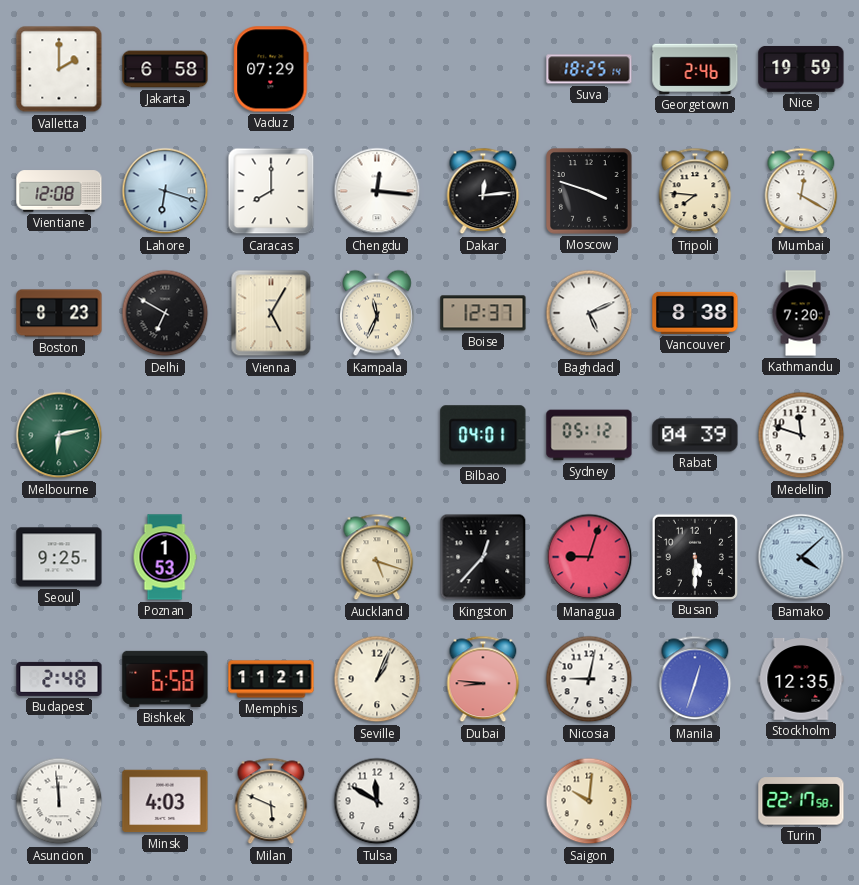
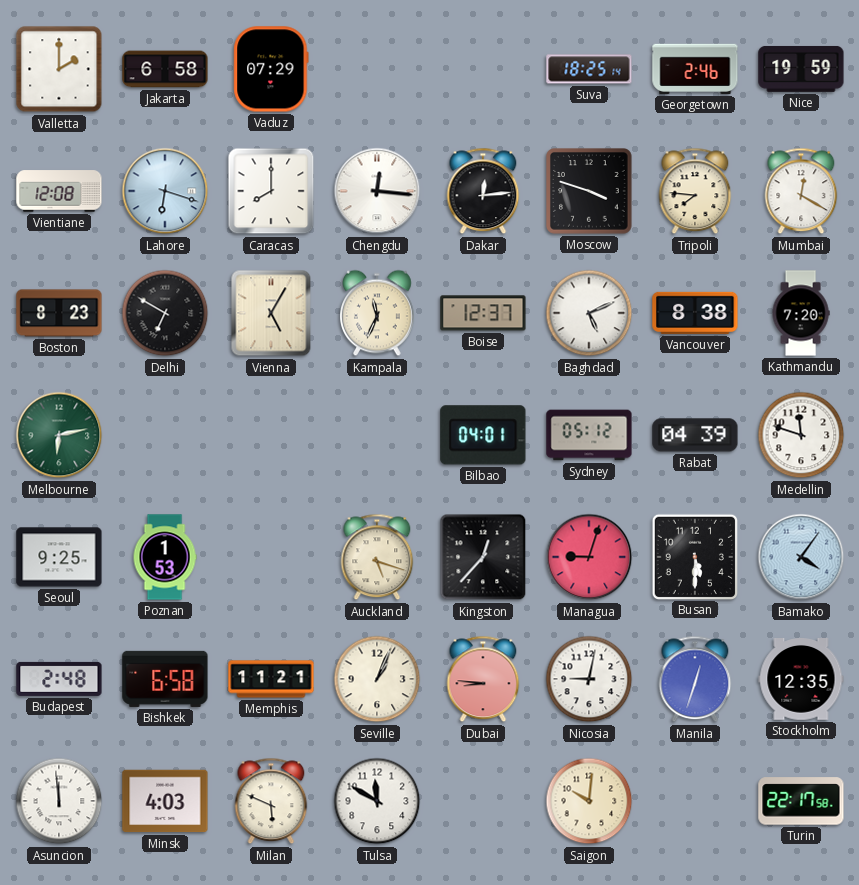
Bamako: 4:08 -> 4:06
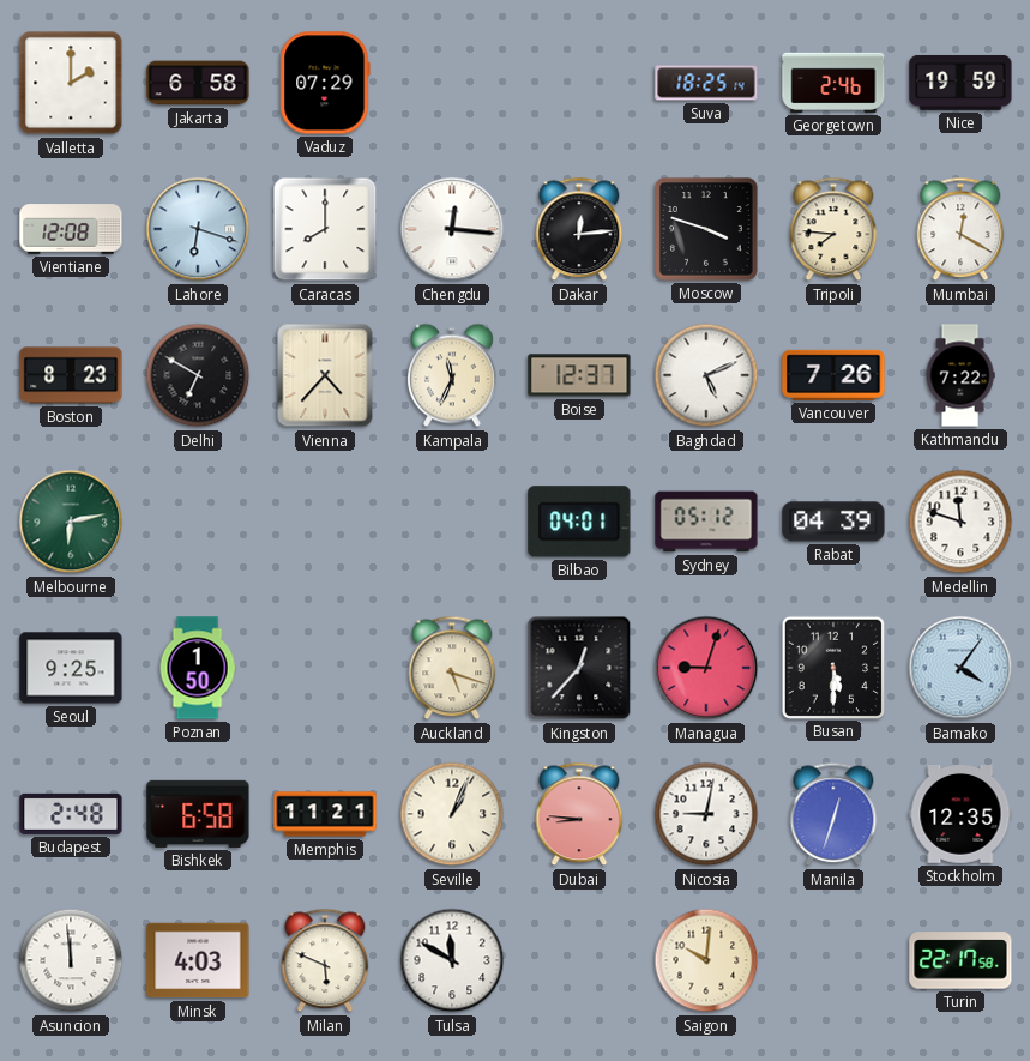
Vienna: 5:05 -> 4:37
Vancouver: 8:38 -> 7:26
Kathmandu: 7:20 -> 7:22
Poznan: 1:53 -> 1:50
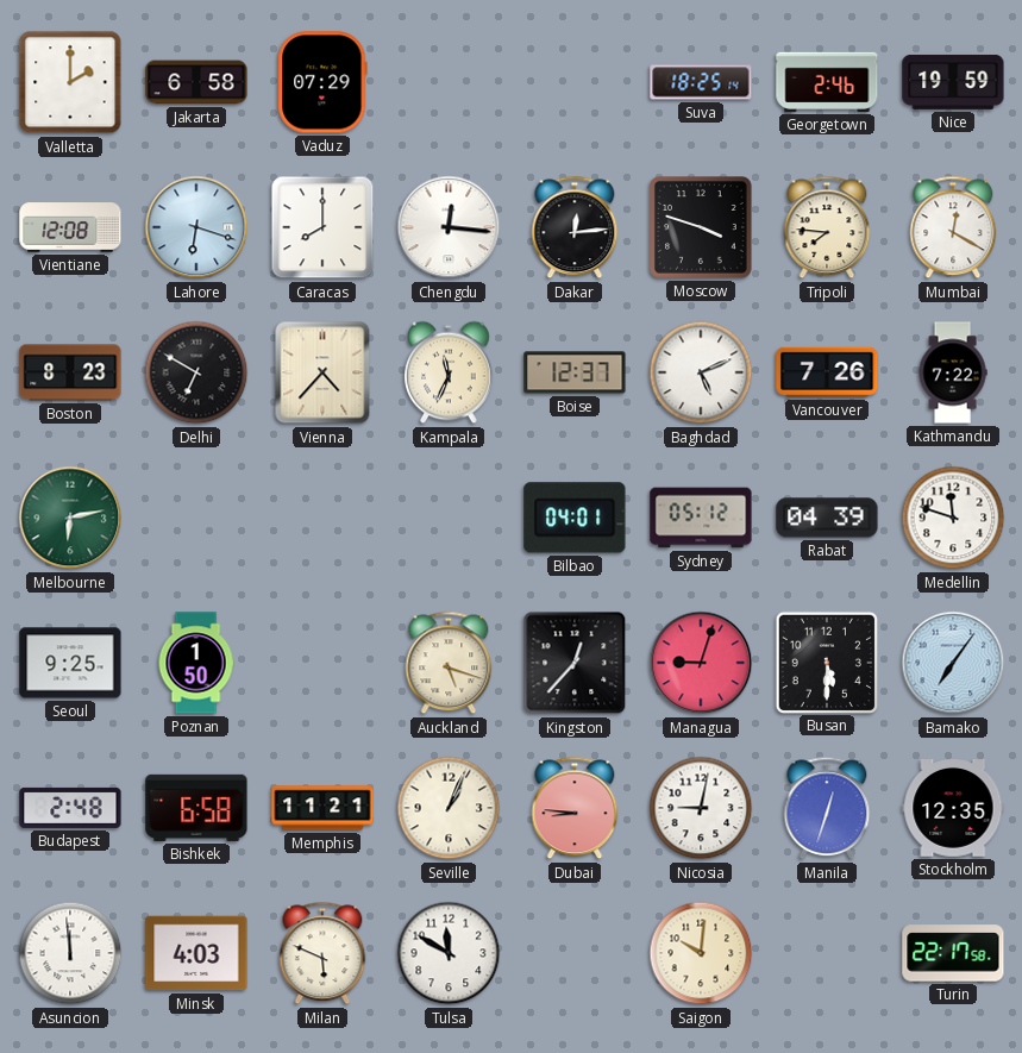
Bamako: 4:06 -> 7:06
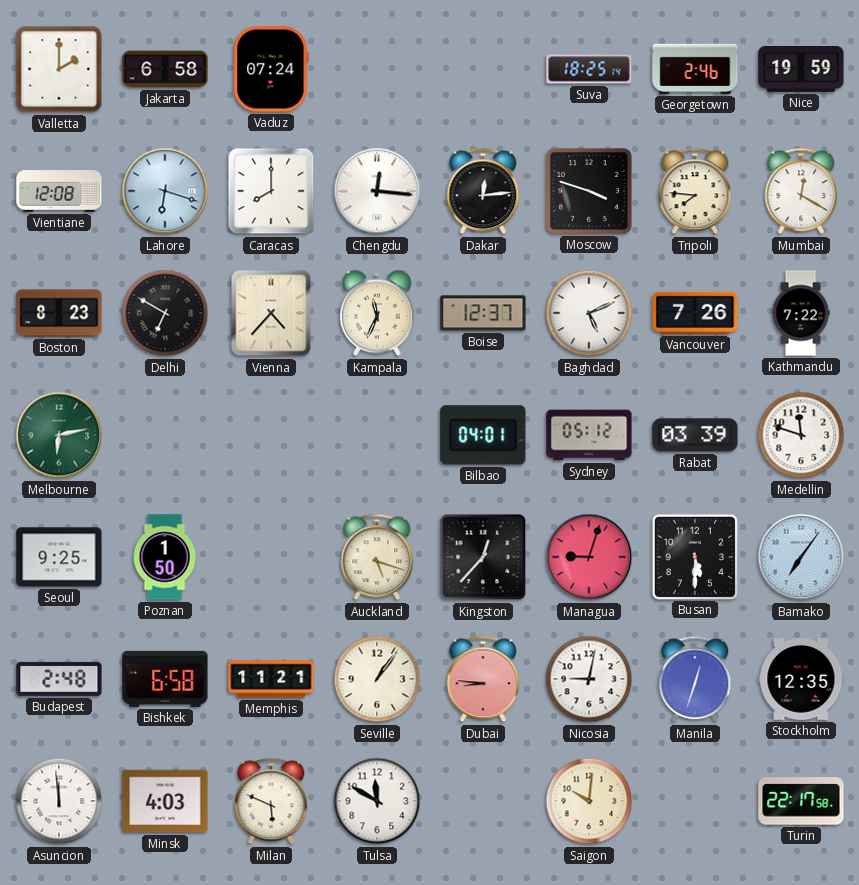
Vaduz: 07:29 -> 07:24
Rabat: 04:39 -> 03:39
Seville: 1:04 -> 1:06
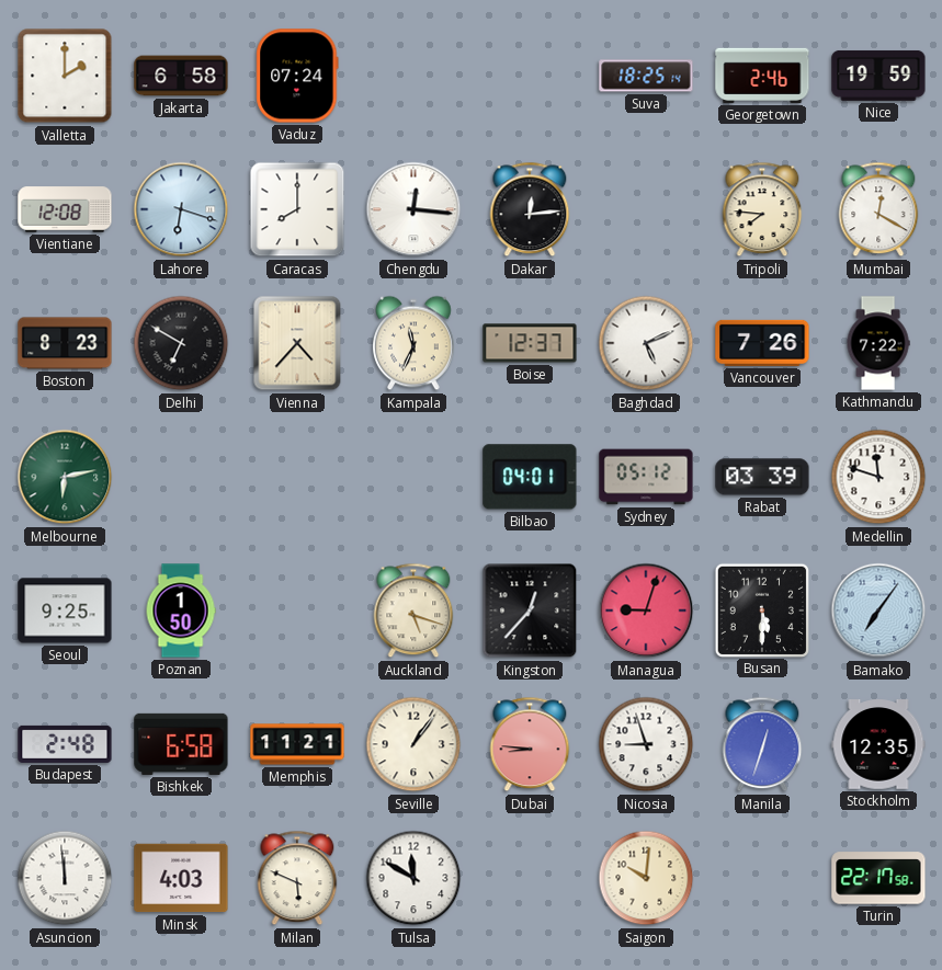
Moscow: 3:48 -> none
Nicosia: 9:02 -> 8:57
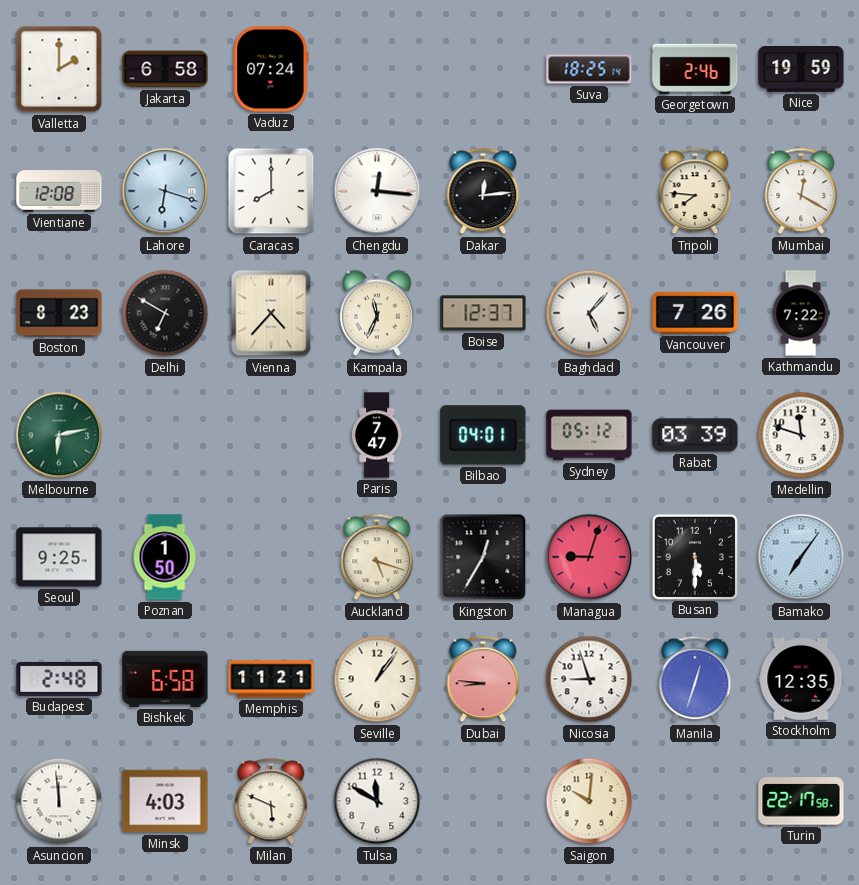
Baghdad: 5:11 -> 5:07
Paris: none -> 7:47
Kingston: 12:37 -> 12:35
